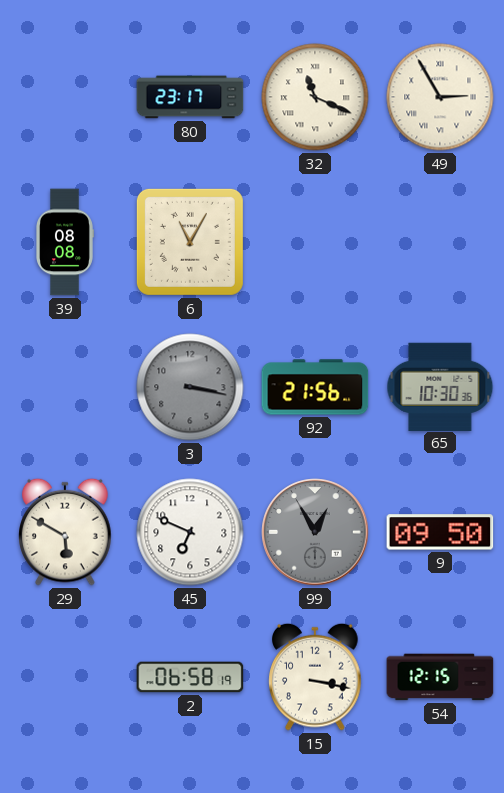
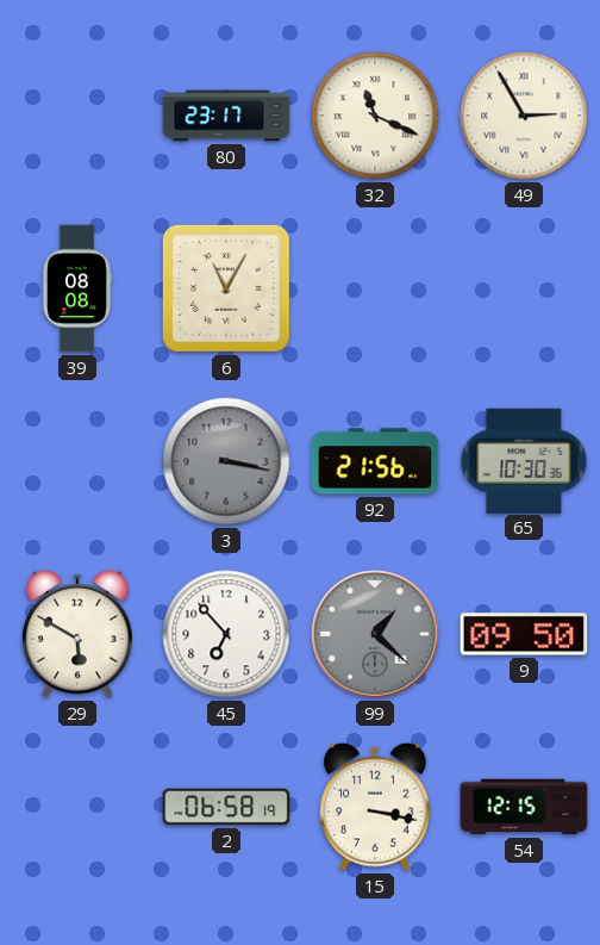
45: 6:49 -> 6:53
99: 12:55 -> 1:22
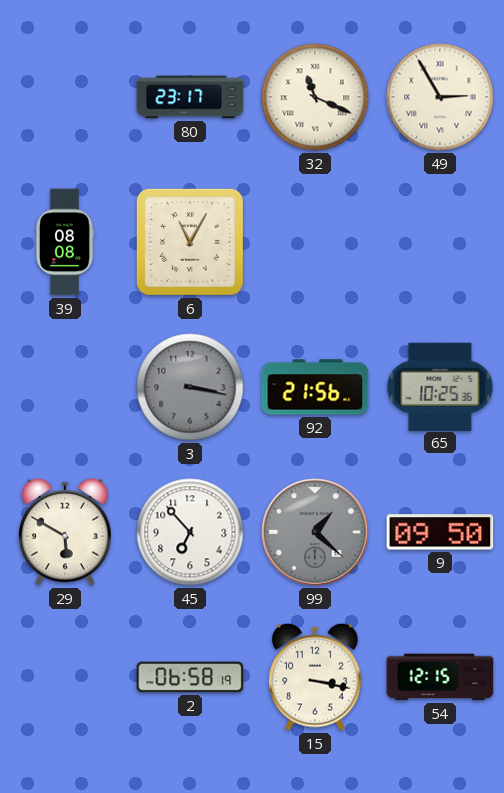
65: 10:30 -> 10:25
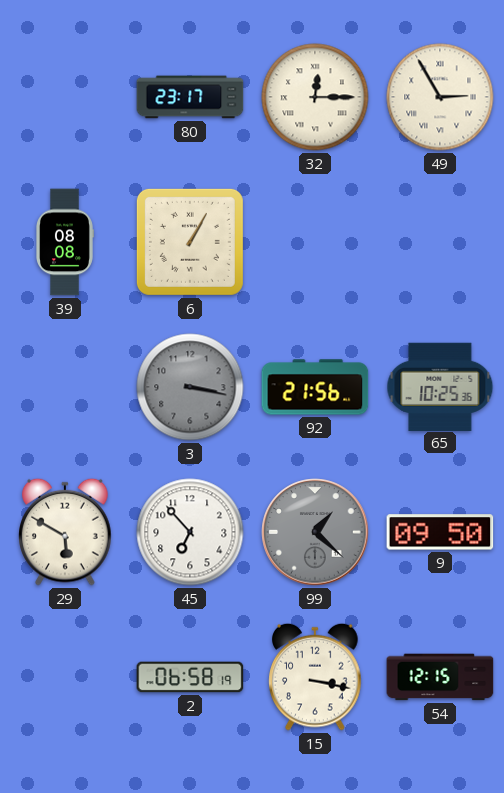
32: 11:19 -> 12:15
6: 11:05 -> 1:05
